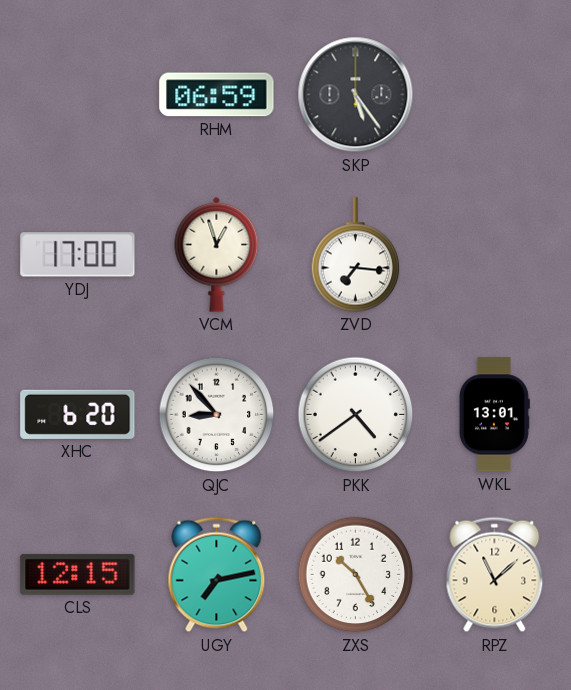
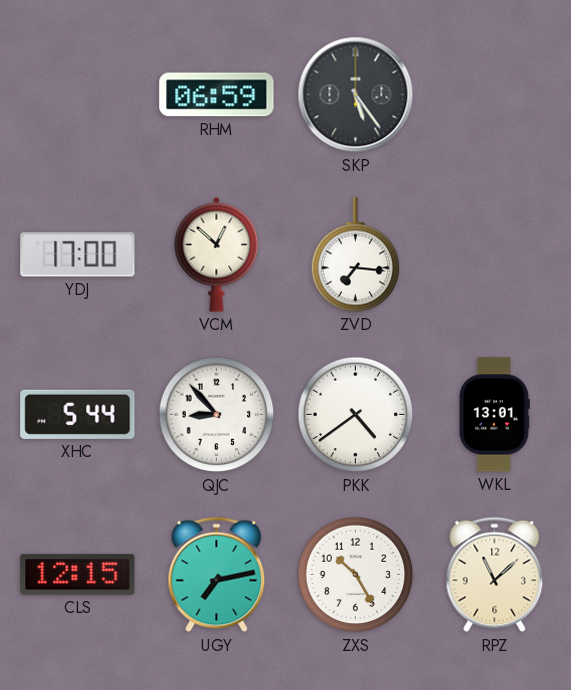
VCM: 12:57 -> 12:52
XHC: 6:20 -> 5:44
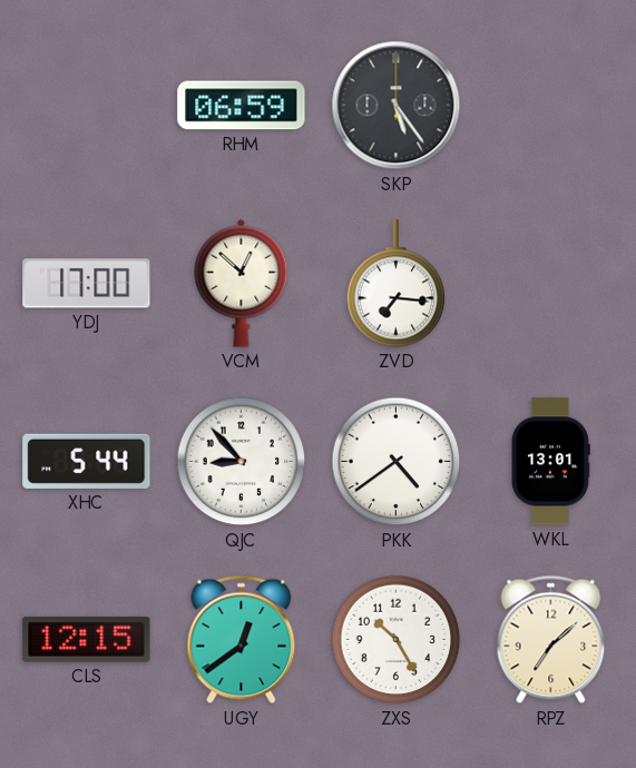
UGY: 7:13 -> 12:39
RPZ: 11:08 -> 7:08
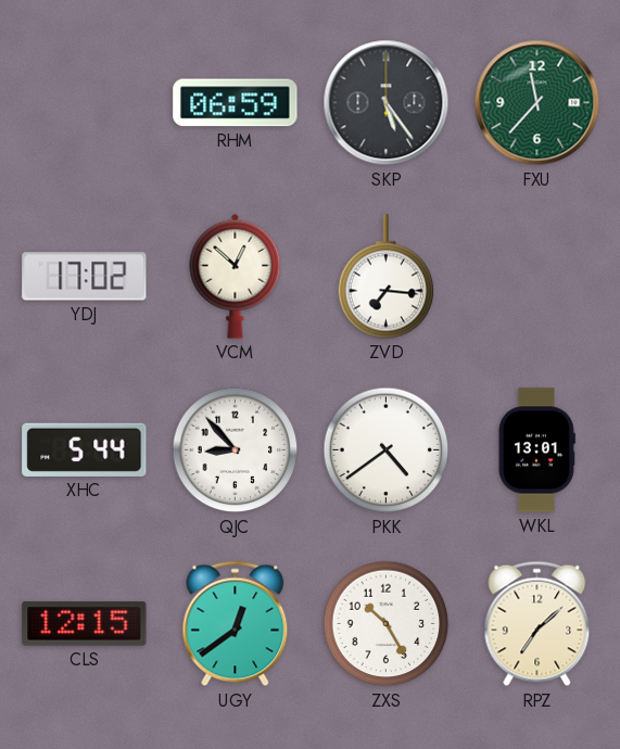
FXU: none -> 11:37
YDJ: 17:00 -> 17:02
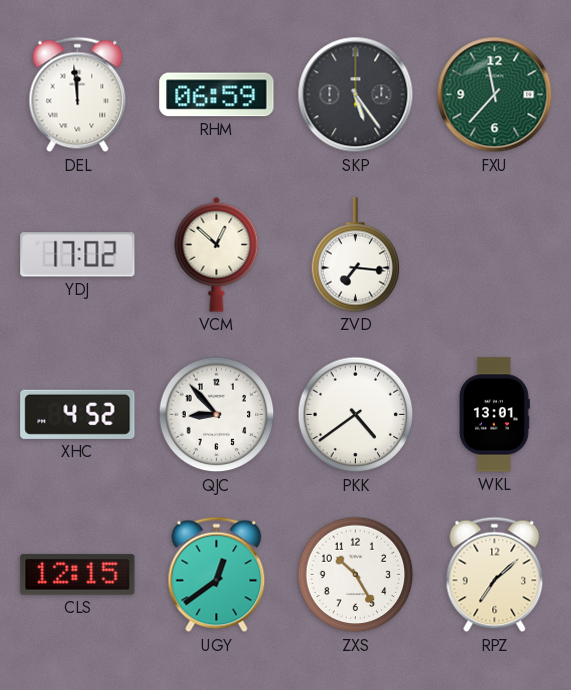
DEL: none -> 11:59
XHC: 5:44 -> 4:52
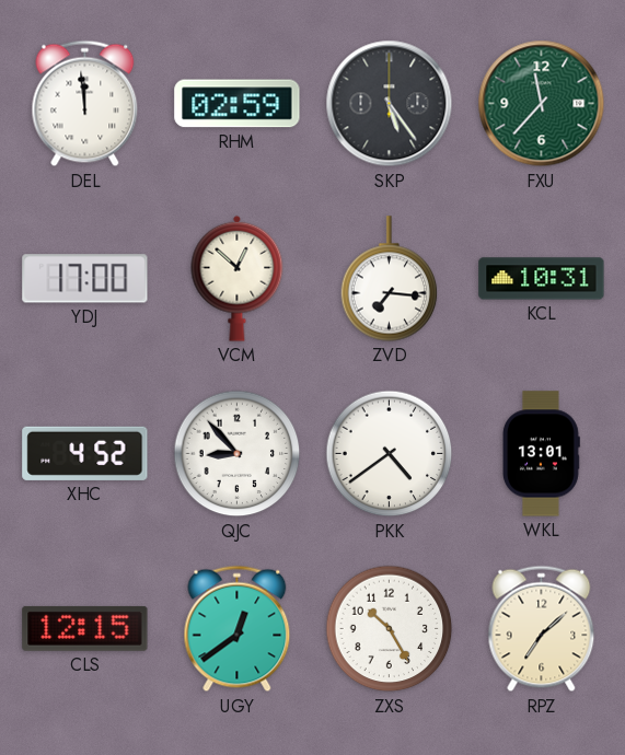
RHM: 06:59 -> 02:59
YDJ: 17:02 -> 17:00
KCL: none -> 10:31
